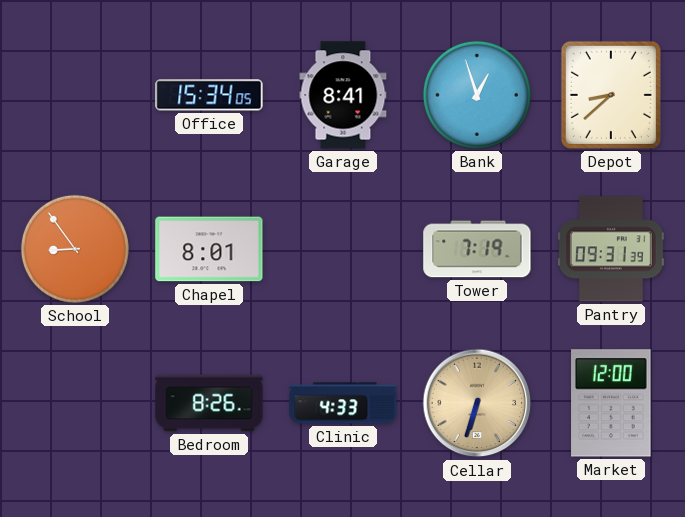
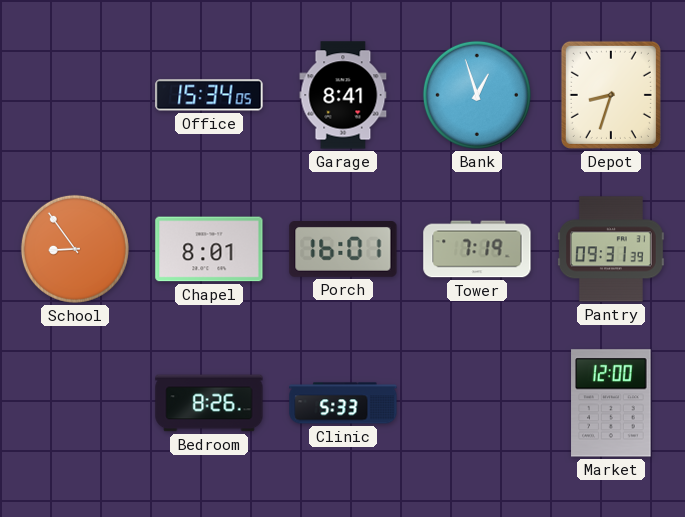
Depot: 8:38 -> 8:33
Porch: none -> 16:01
Clinic: 4:33 -> 5:33
Cellar: 6:33 -> none
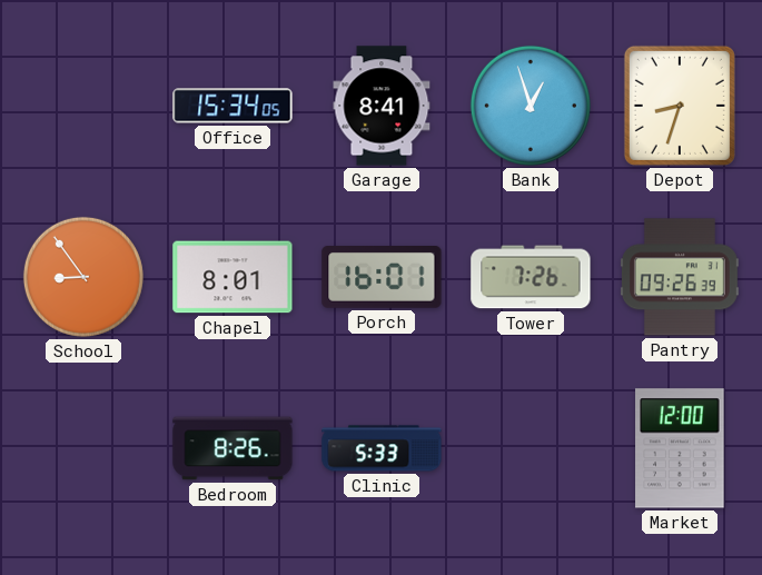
Tower: 7:19 -> 7:26
Pantry: 09:31 -> 09:26
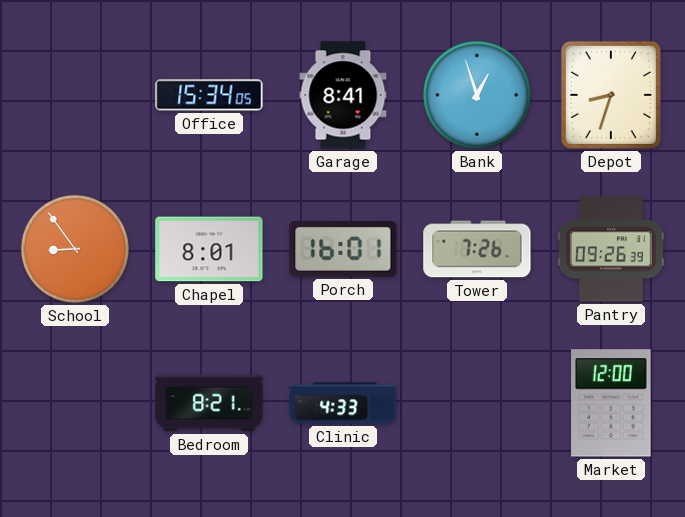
Bedroom: 8:26 -> 8:21
Clinic: 5:33 -> 4:33
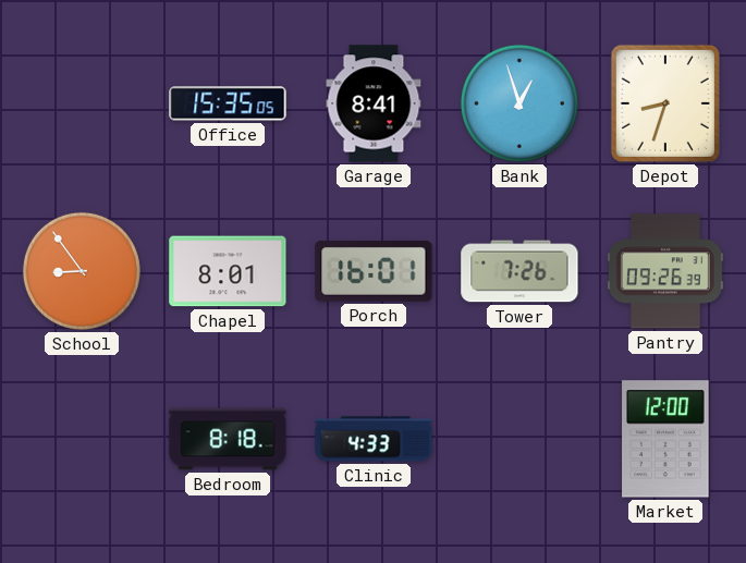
Office: 15:34 -> 15:35
Bedroom: 8:21 -> 8:18
